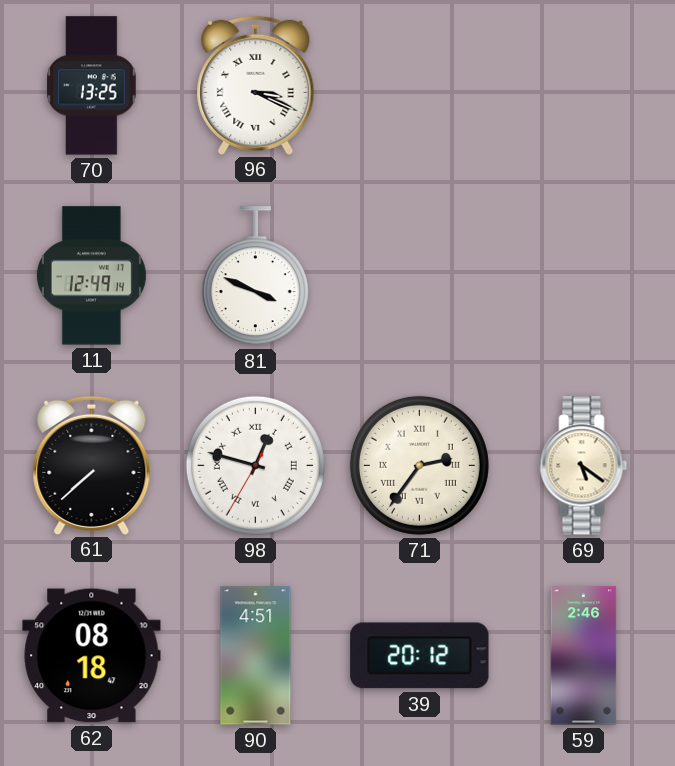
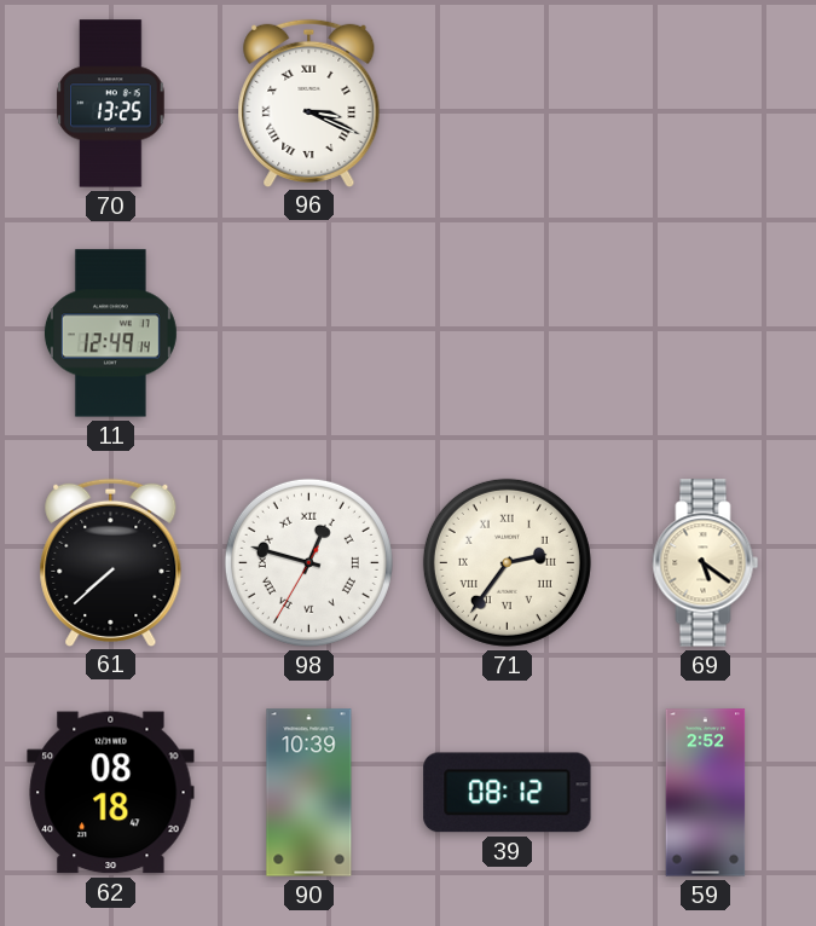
81: 3:49 -> none
90: 4:51 -> 10:39
39: 20:12 -> 08:12
59: 2:46 -> 2:52
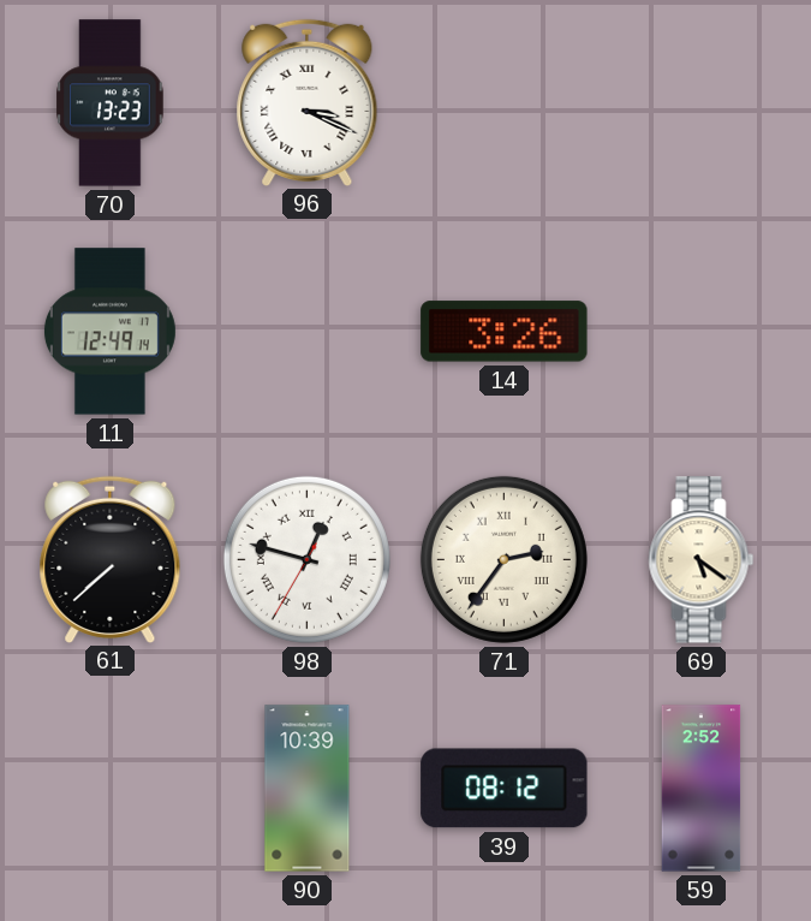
70: 13:25 -> 13:23
14: none -> 3:26
62: 08:18 -> none
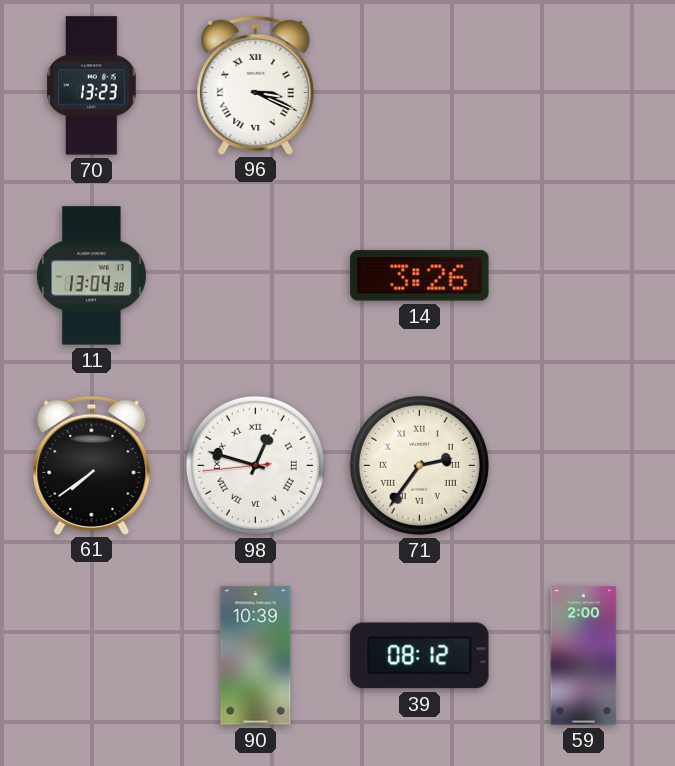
11: 12:49 -> 13:04
61: 7:38 -> 7:39
98: 12:47:35 -> 12:47:44
69: 5:21 -> none
59: 2:52 -> 2:00
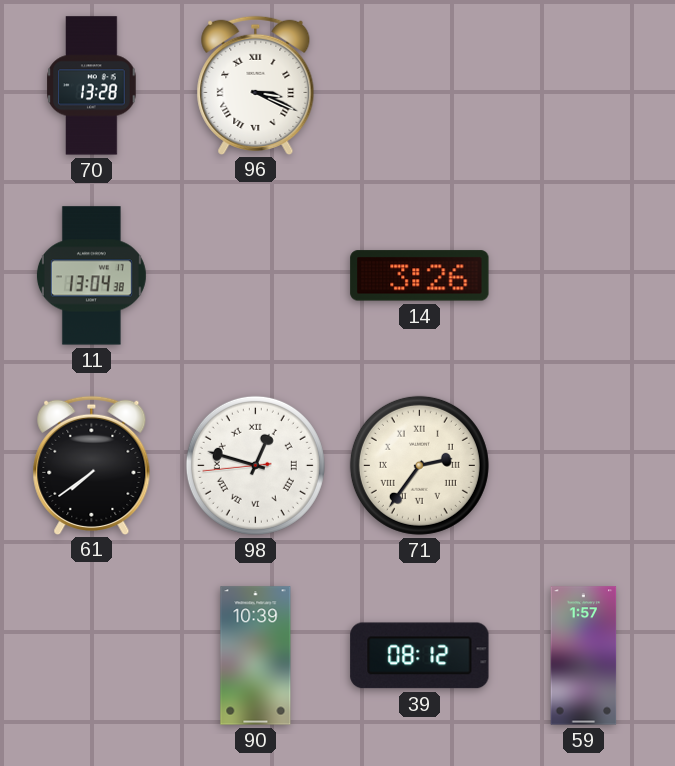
70: 13:23 -> 13:28
59: 2:00 -> 1:57
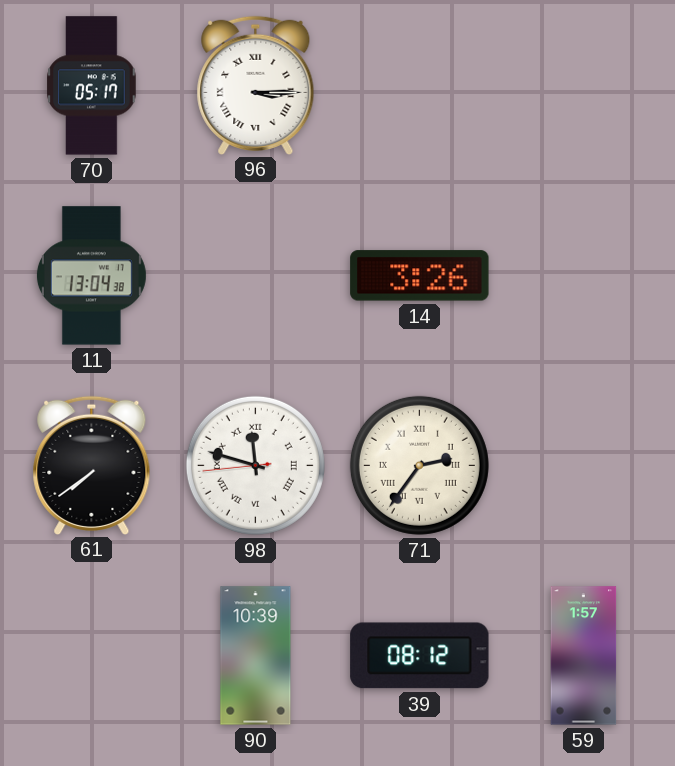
70: 13:28 -> 05:17
96: 3:19 -> 3:15
98: 12:47 -> 11:47
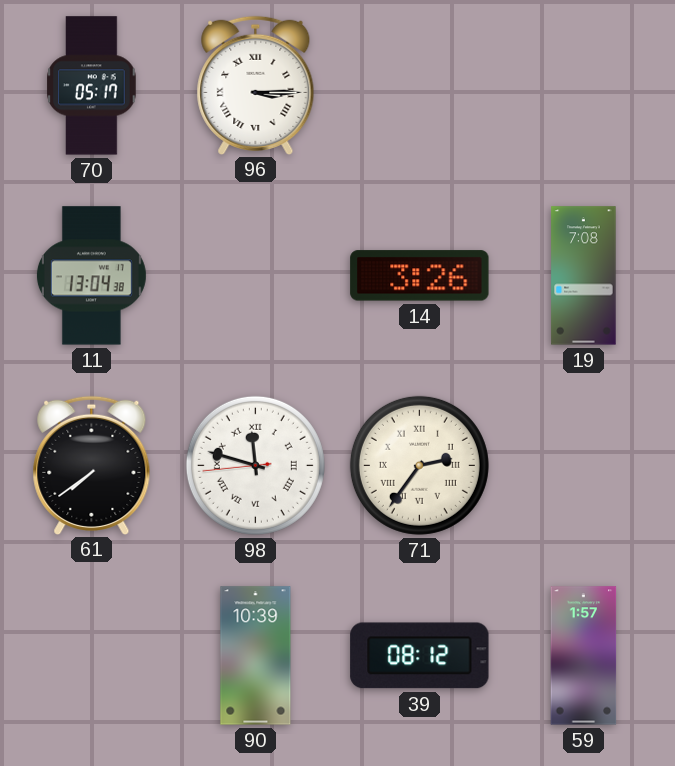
19: none -> 7:08
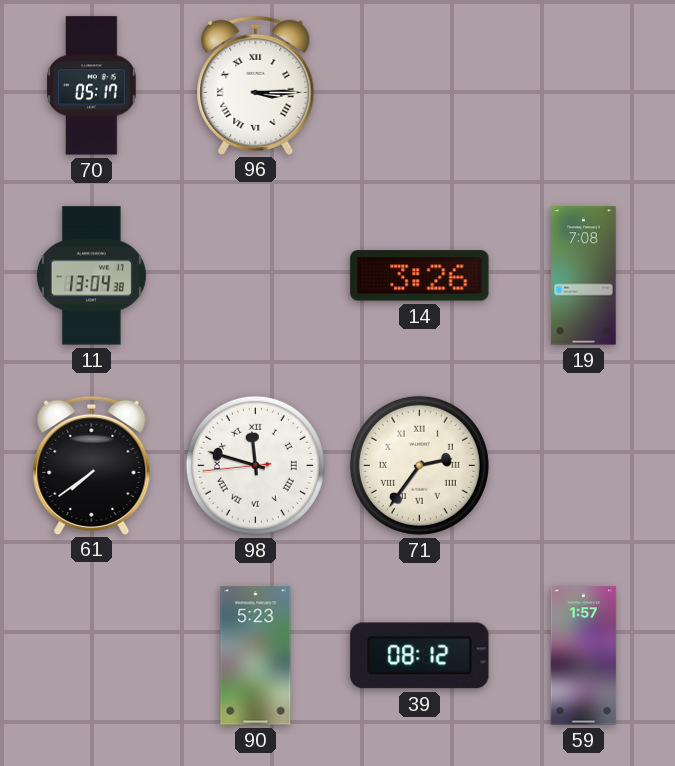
90: 10:39 -> 5:23
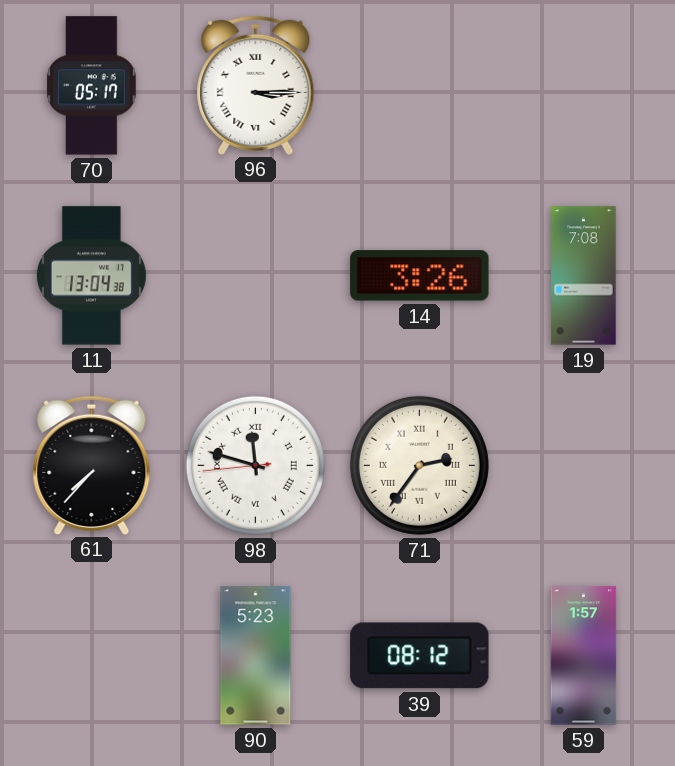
61: 7:39 -> 7:37
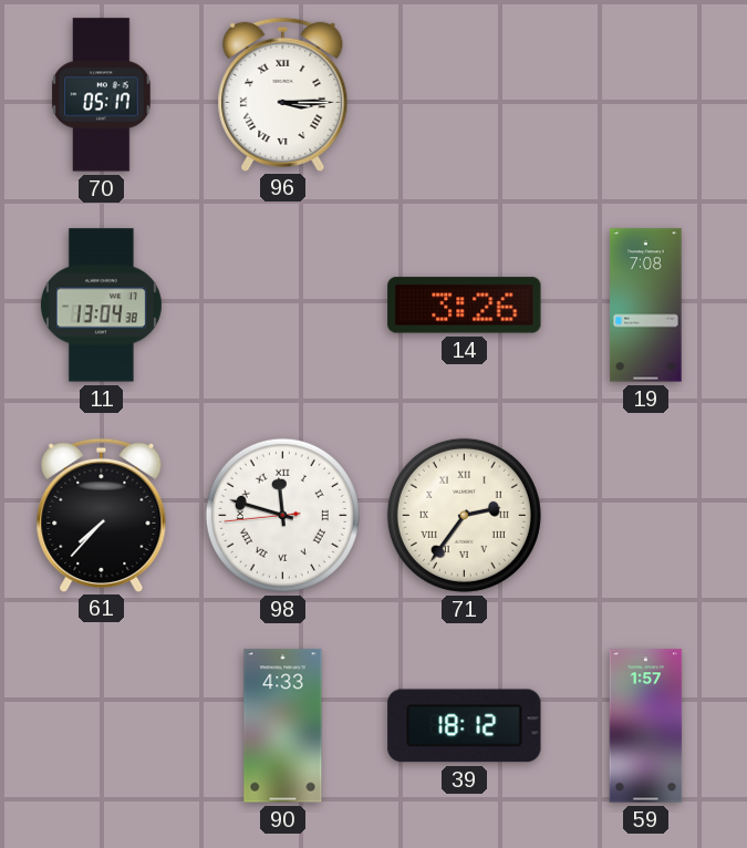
90: 5:23 -> 4:33
39: 08:12 -> 18:12
